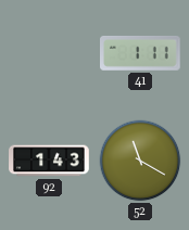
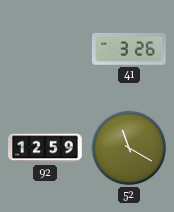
41: 1:11 -> 3:26
92: 1:43 -> 12:59
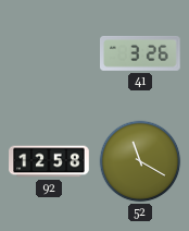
92: 12:59 -> 12:58
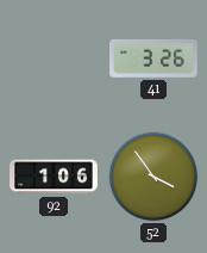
92: 12:58 -> 1:06
52: 11:20 -> 3:54
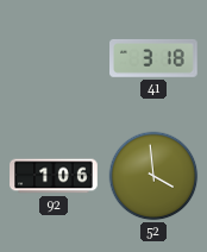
41: 3:26 -> 3:18
52: 3:54 -> 3:59
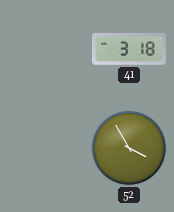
92: 1:06 -> none
52: 3:59 -> 3:55
